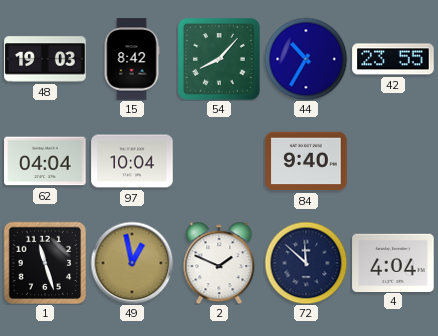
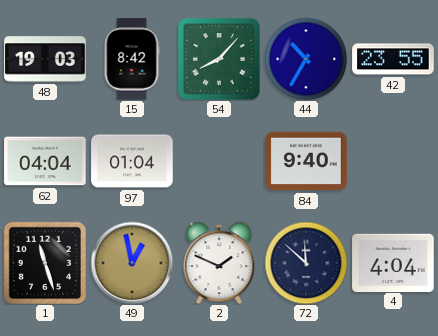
97: 10:04 -> 01:04
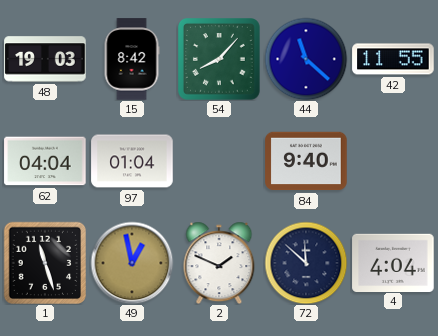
44: 10:35 -> 11:22
42: 23:55 -> 11:55
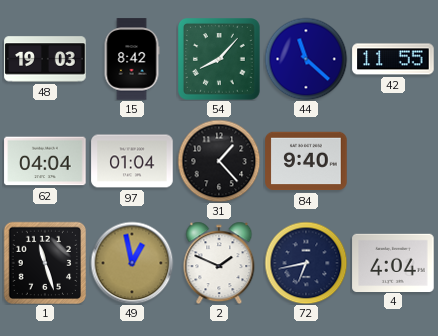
31: none -> 1:23
72: 11:52 -> 6:43
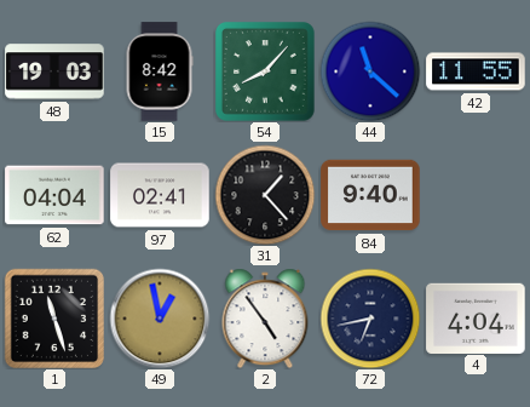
97: 01:04 -> 02:41
2: 1:49 -> 4:54
